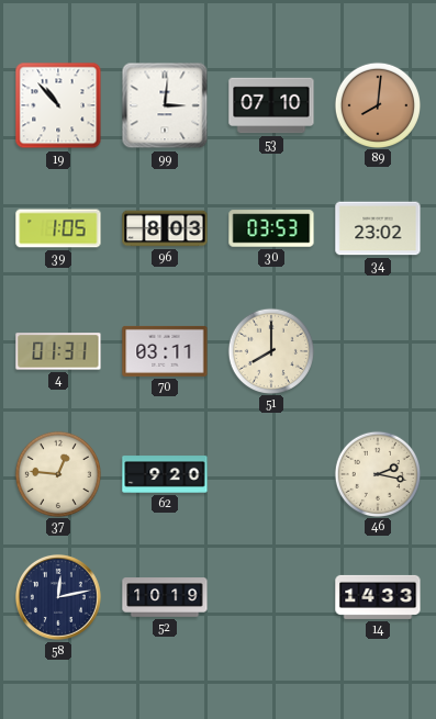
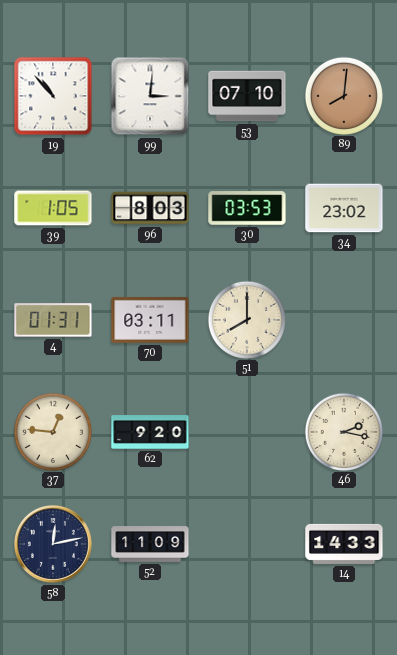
52: 10:19 -> 11:09
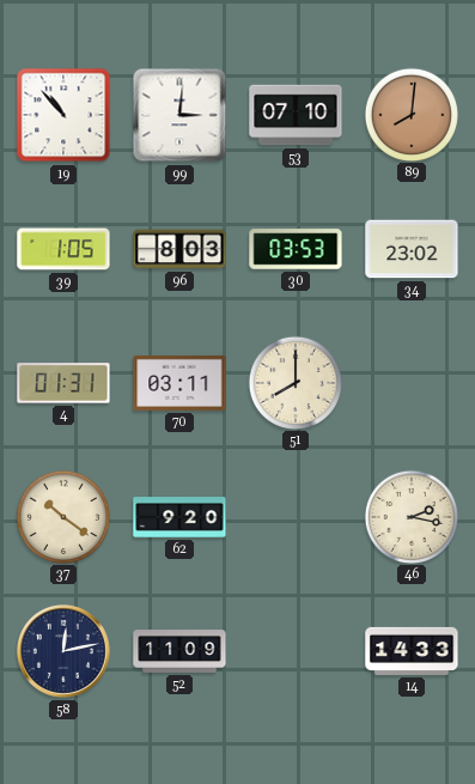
37: 12:46 -> 10:21
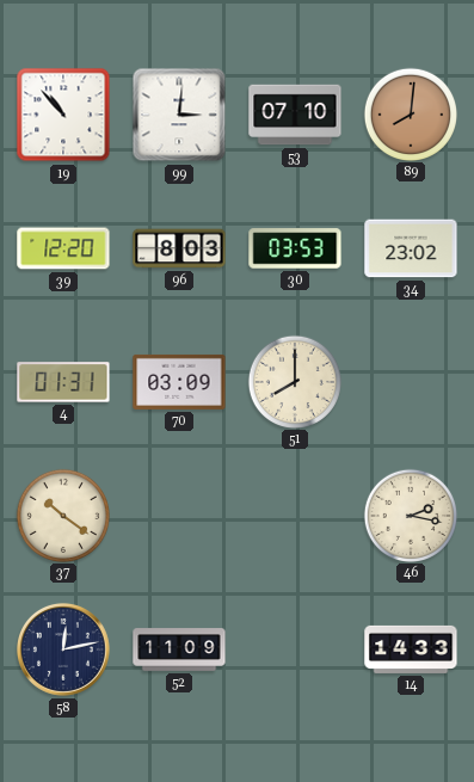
39: 1:05 -> 12:20
70: 03:11 -> 03:09
62: 9:20 -> none
